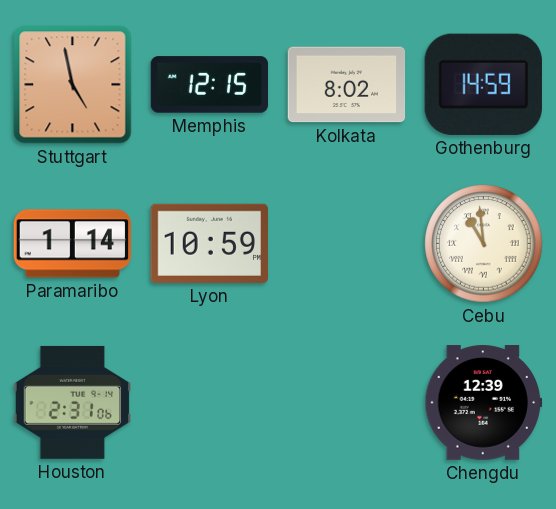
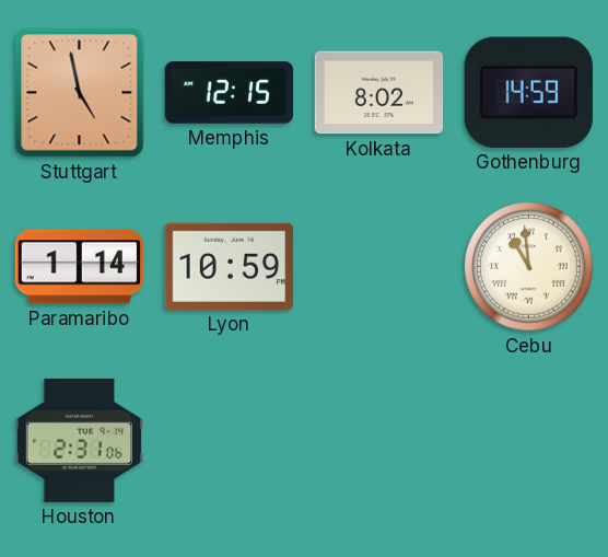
Chengdu: 12:39 -> none
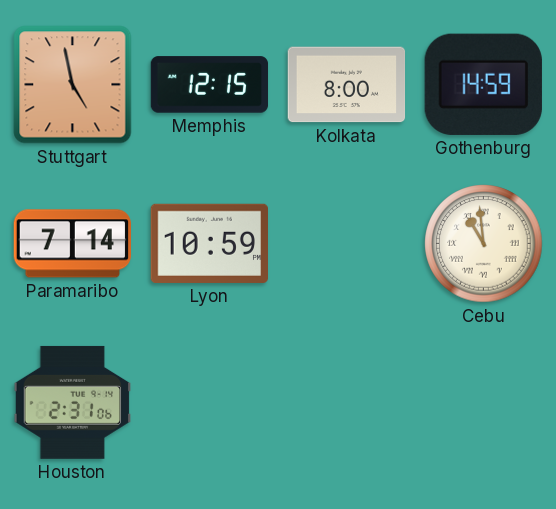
Kolkata: 8:02 -> 8:00
Paramaribo: 1:14 -> 7:14
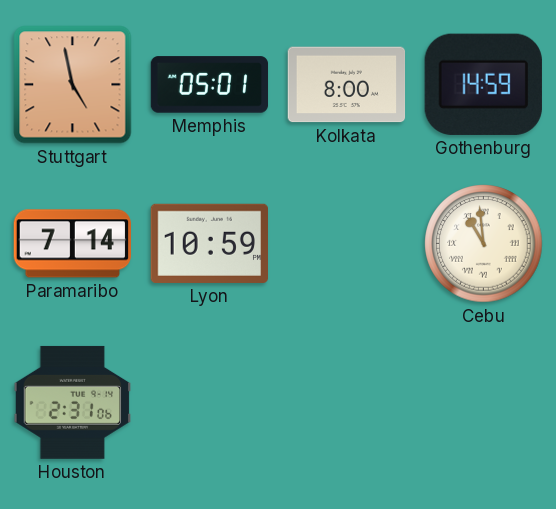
Memphis: 12:15 -> 05:01
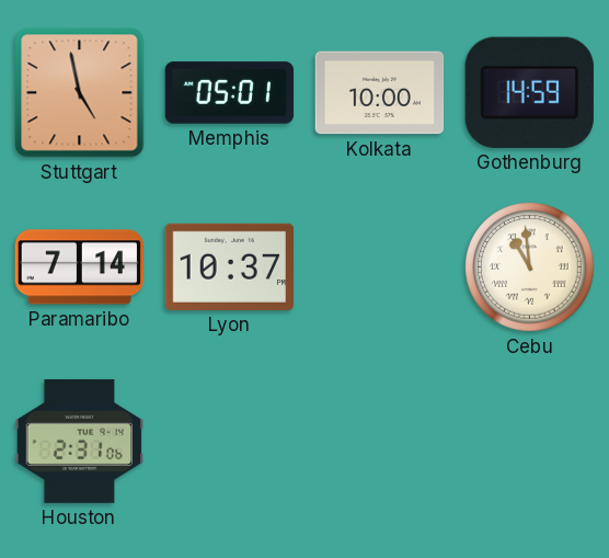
Kolkata: 8:00 -> 10:00
Lyon: 10:59 -> 10:37
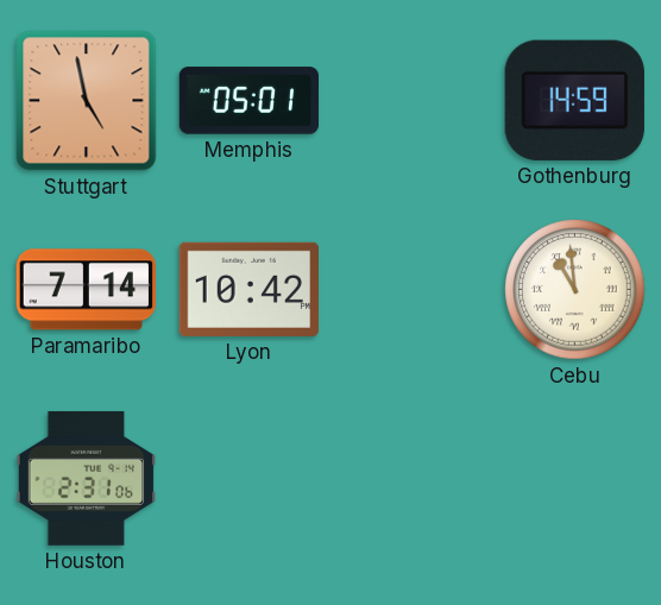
Kolkata: 10:00 -> none
Lyon: 10:37 -> 10:42
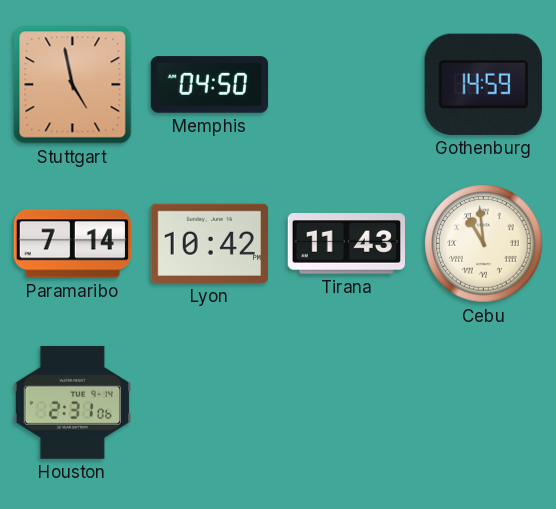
Memphis: 05:01 -> 04:50
Tirana: none -> 11:43
